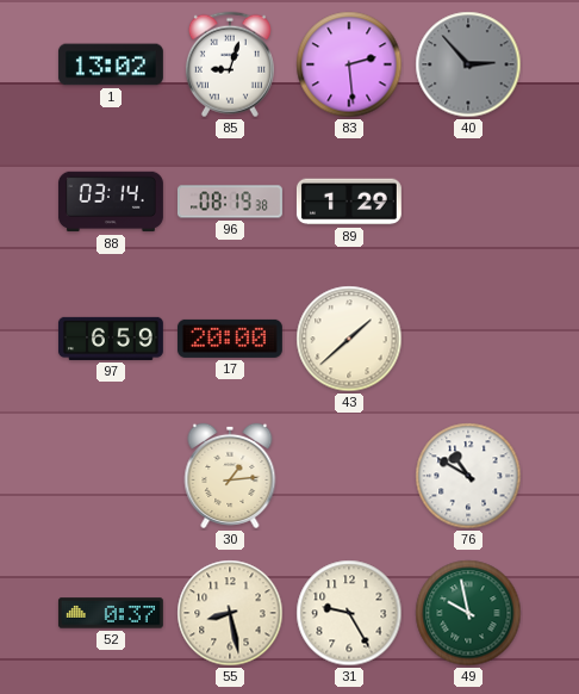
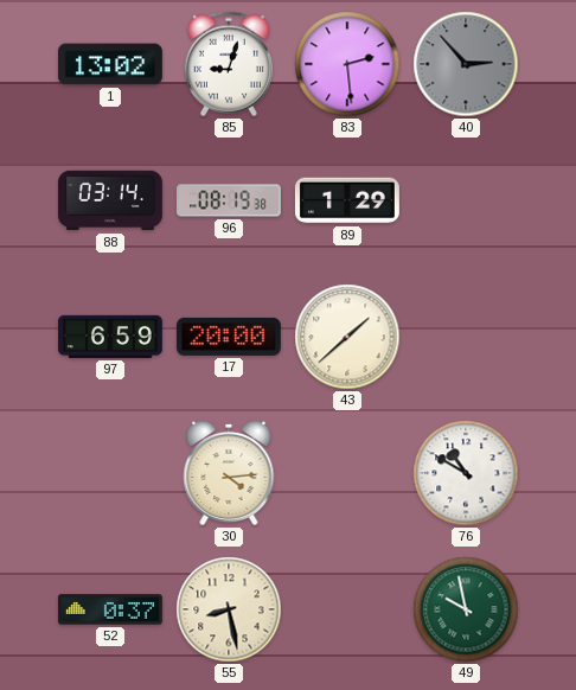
30: 1:14 -> 4:14
31: 9:25 -> none
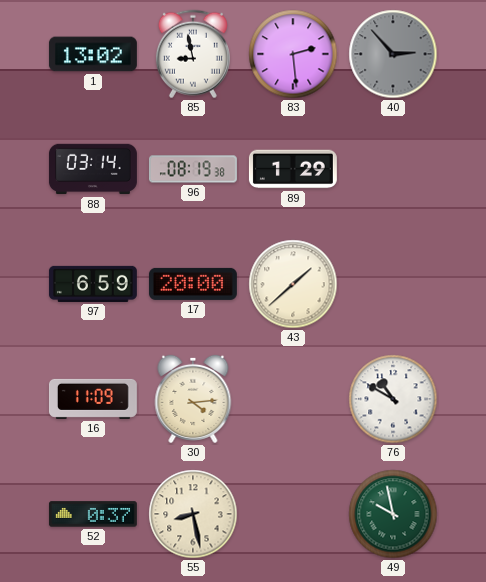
85: 9:03 -> 8:58
16: none -> 11:09
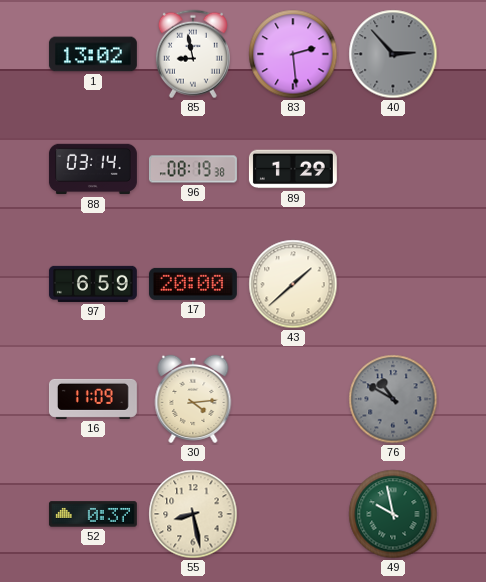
76 dial: white -> grey
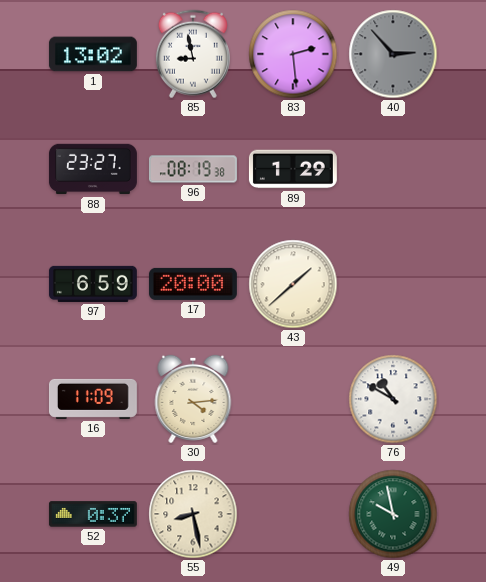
88: 03:14 -> 23:27
76 dial: grey -> white
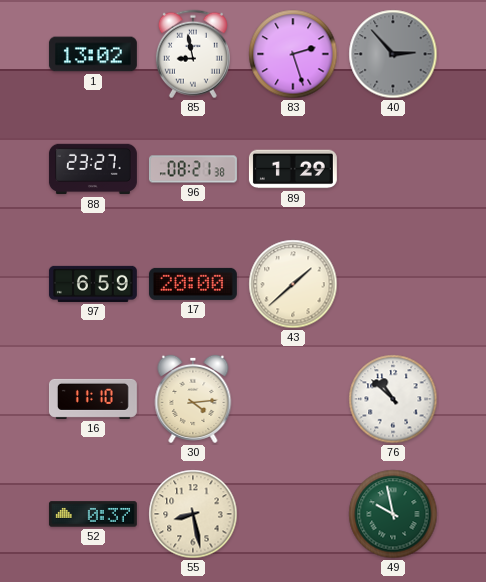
83: 2:29 -> 2:27
96: 08:19 -> 08:21
16: 11:09 -> 11:10
76: 10:50 -> 10:52
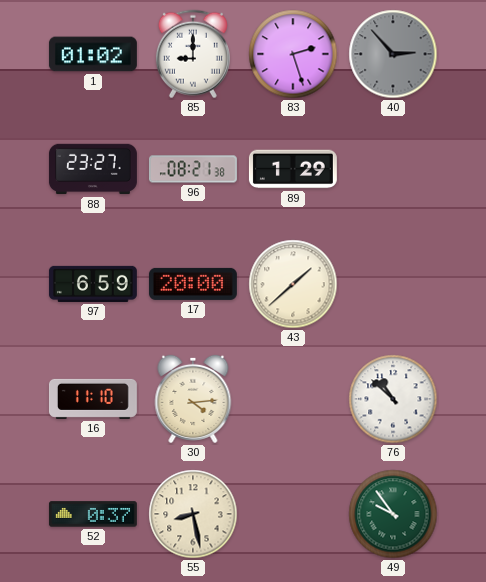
1: 13:02 -> 01:02
85: 8:58 -> 9:00
49: 9:58 -> 9:54
